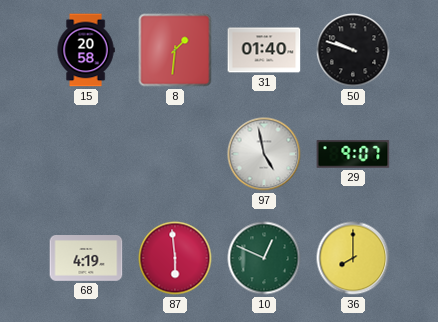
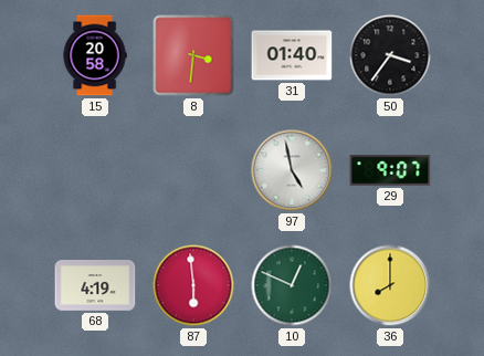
8: 1:31 -> 3:31
50: 9:48 -> 3:36
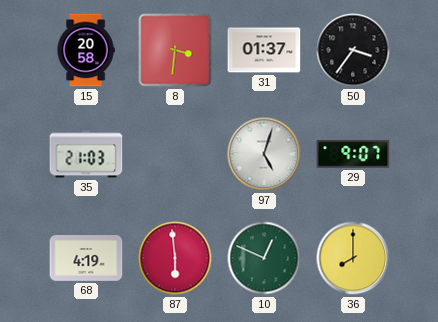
31: 01:40 -> 01:37
35: none -> 21:03
97: 4:58 -> 5:03
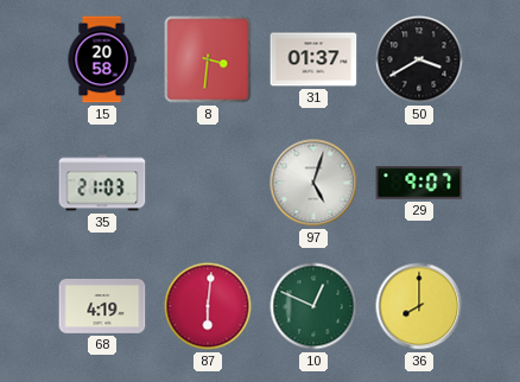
50: 3:36 -> 3:40
87: 5:59 -> 6:01
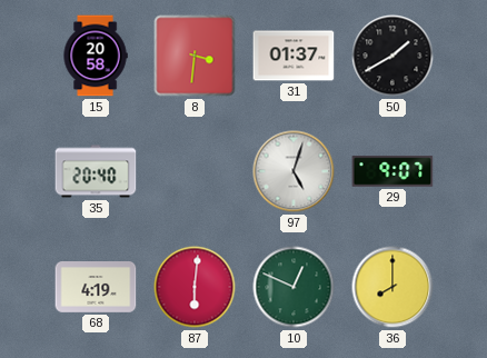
50: 3:40 -> 1:40
35: 21:03 -> 20:40
